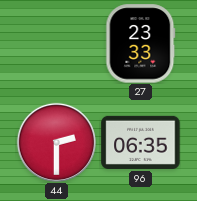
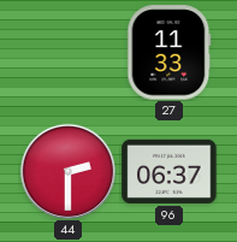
27: 23:33 -> 11:33
96: 06:35 -> 06:37
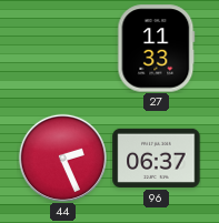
44: 2:30 -> 2:26
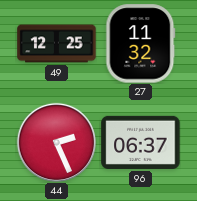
49: none -> 12:25
27: 11:33 -> 11:32
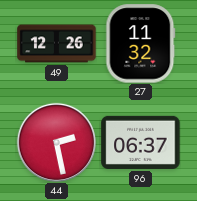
49: 12:25 -> 12:26
44: 2:26 -> 2:28
